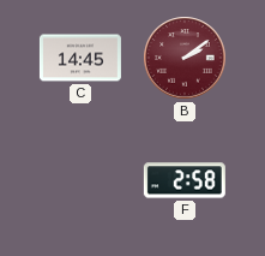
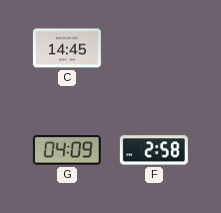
B: 2:09 -> none
G: none -> 04:09
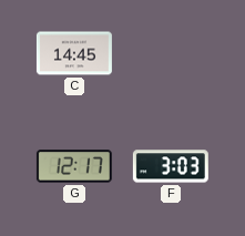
G: 04:09 -> 12:17
F: 2:58 -> 3:03
